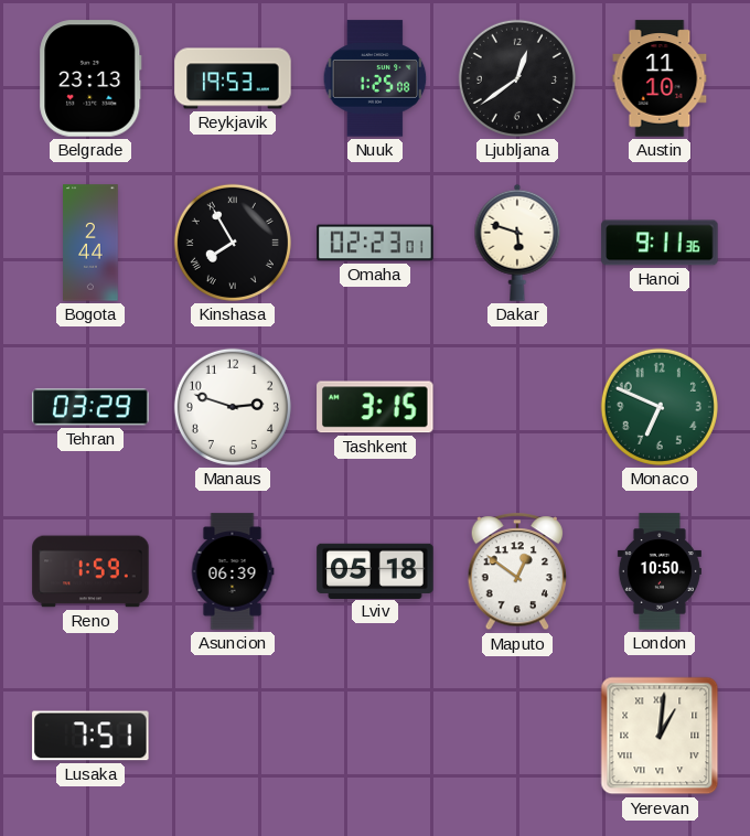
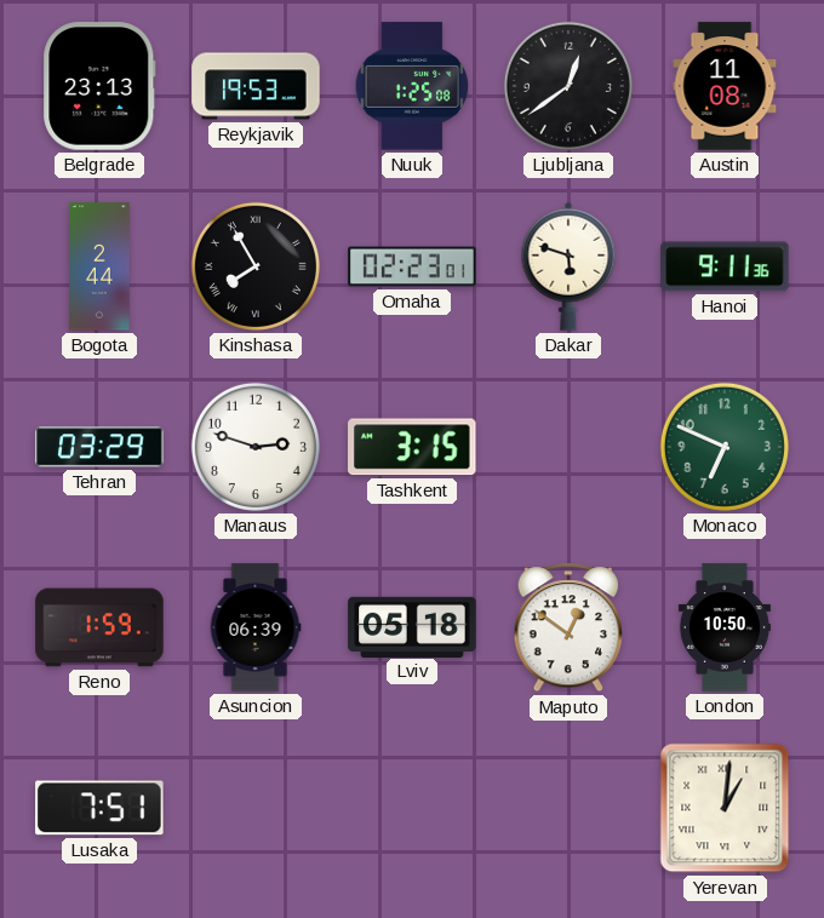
Austin: 11:10 -> 11:08
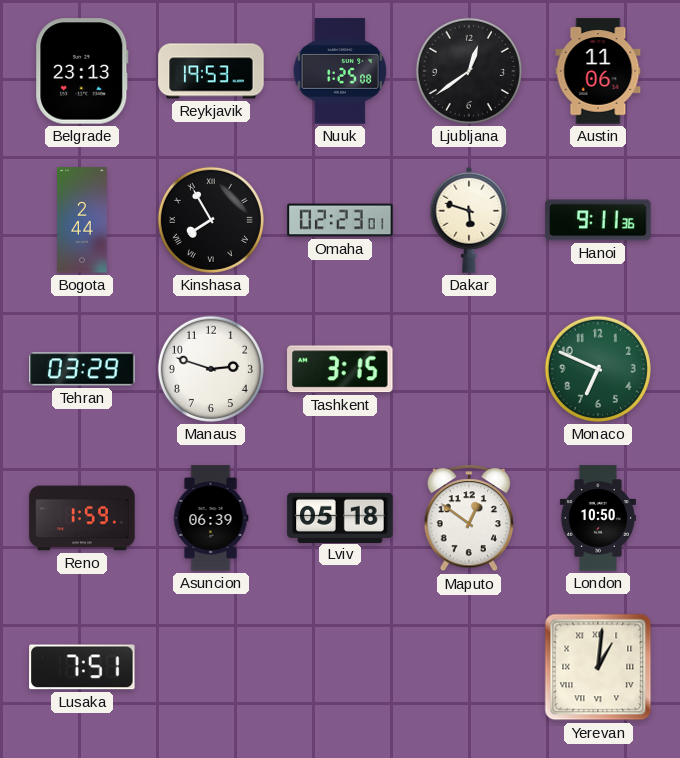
Austin: 11:08 -> 11:06
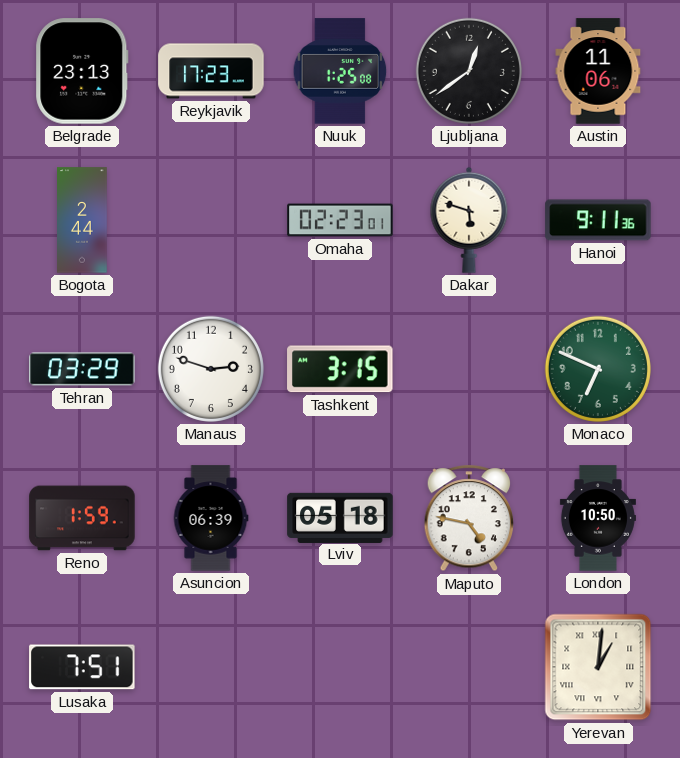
Reykjavik: 19:53 -> 17:23
Kinshasa: 7:55 -> none
Maputo: 12:51 -> 4:47
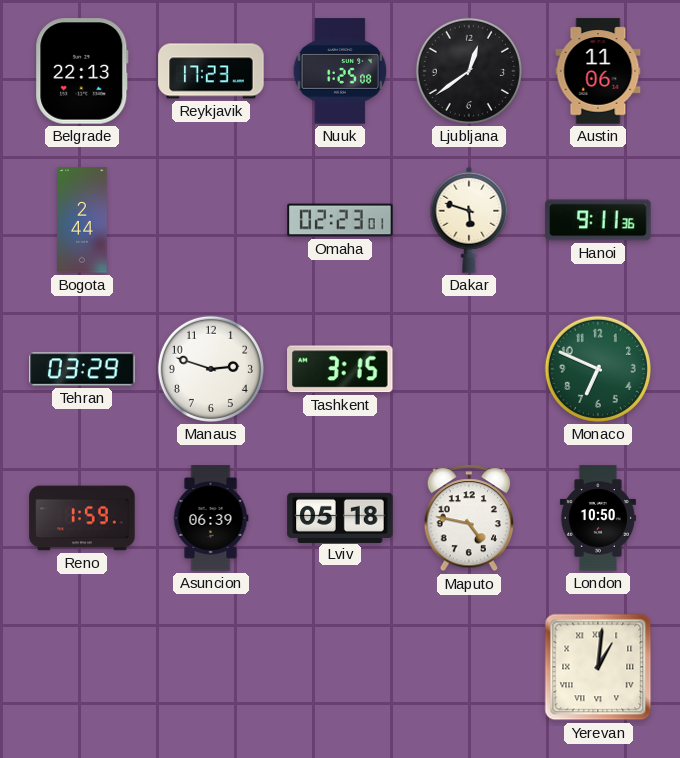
Belgrade: 23:13 -> 22:13
Lusaka: 7:51 -> none
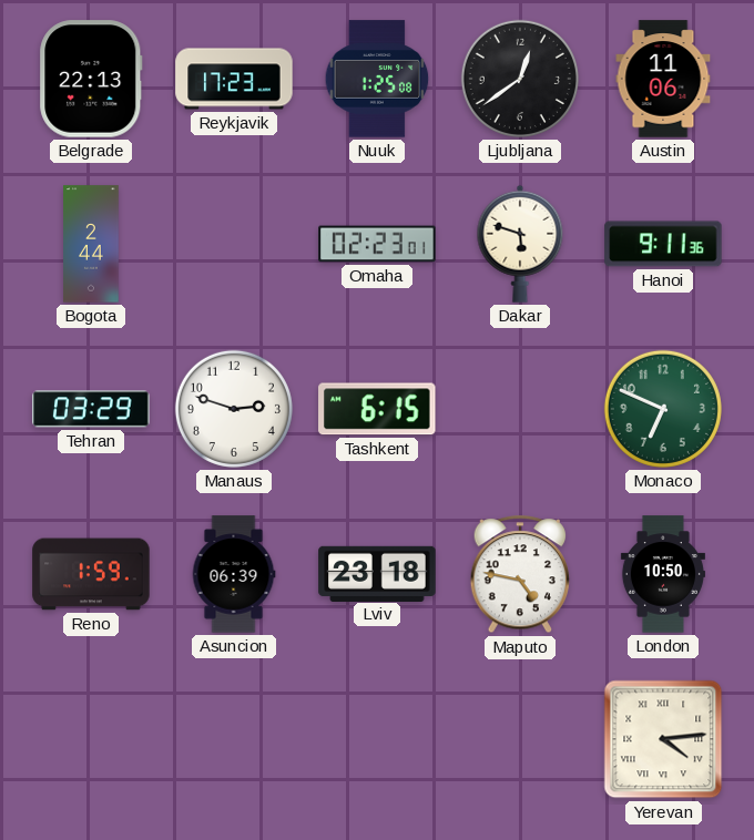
Tashkent: 3:15 -> 6:15
Lviv: 05:18 -> 23:18
Yerevan: 1:01 -> 4:14
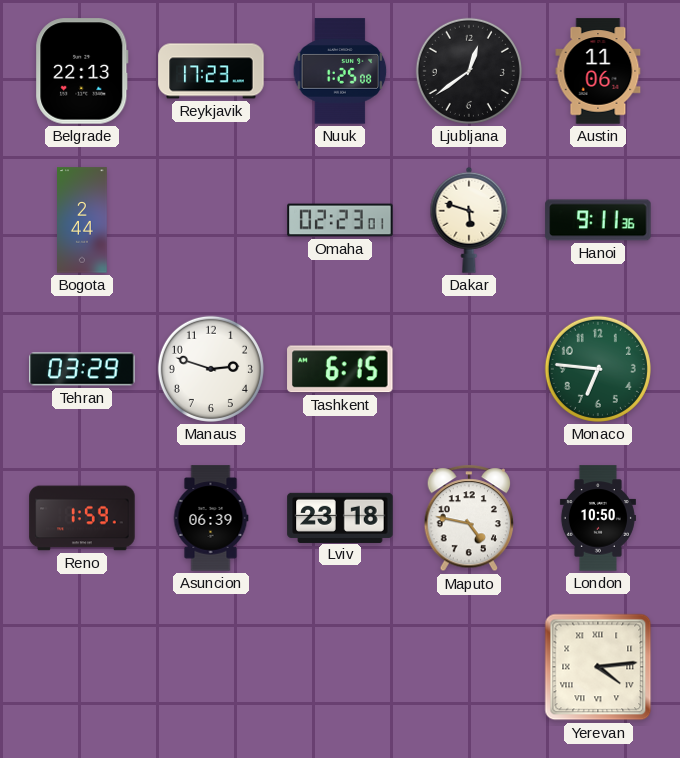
Monaco: 6:49 -> 6:46
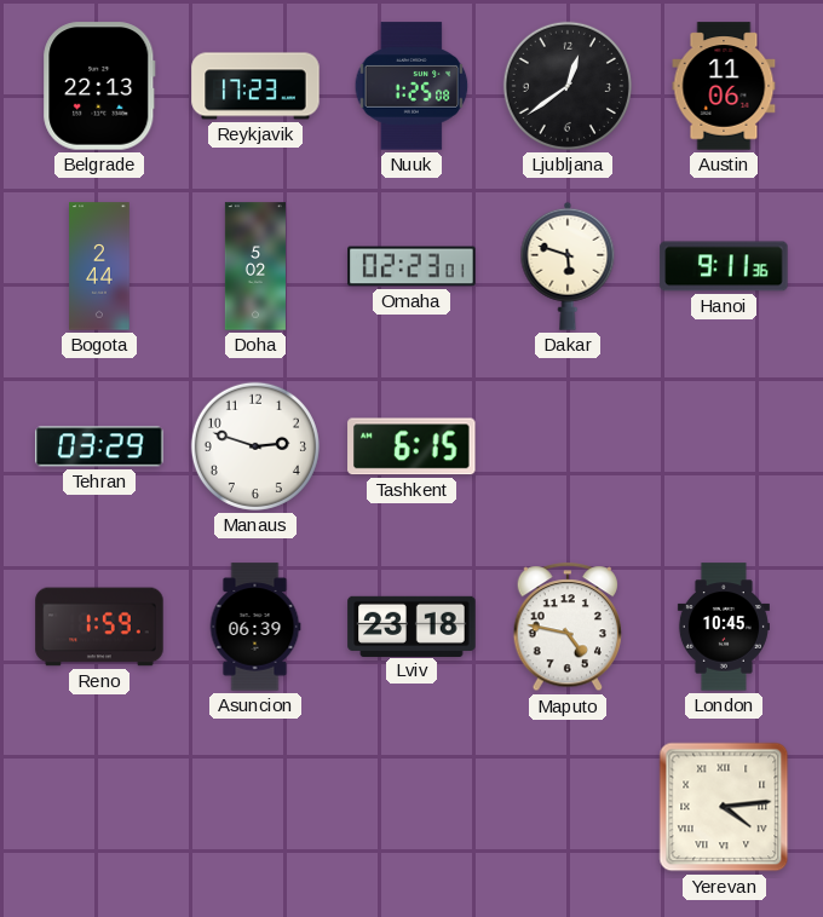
Doha: none -> 5:02
Monaco: 6:46 -> none
London: 10:50 -> 10:45
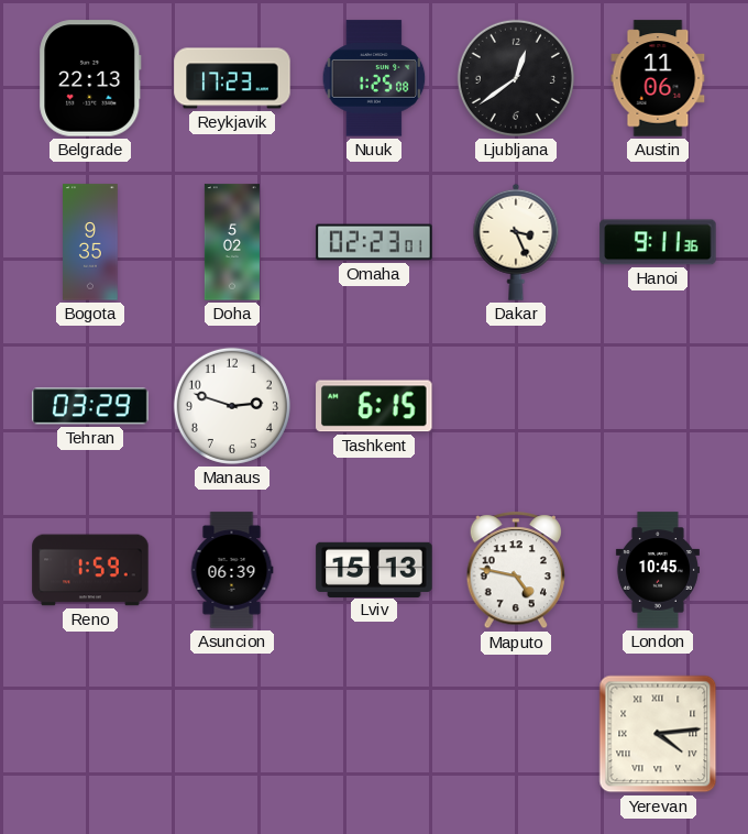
Bogota: 2:44 -> 9:35
Dakar: 5:48 -> 3:26
Lviv: 23:18 -> 15:13
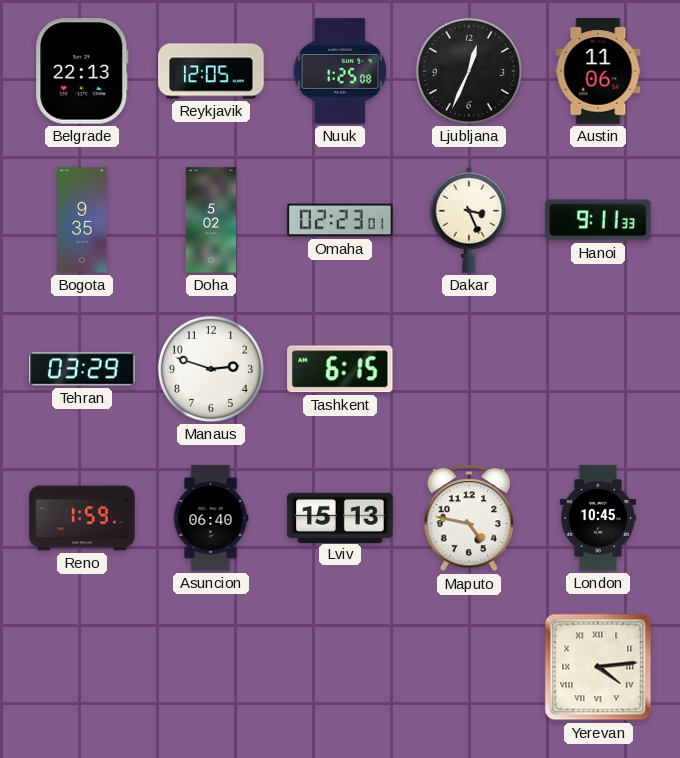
Reykjavik: 17:23 -> 12:05
Ljubljana: 12:39 -> 12:34
Hanoi: 9:11:36 -> 9:11:33
Asuncion: 06:39 -> 06:40
